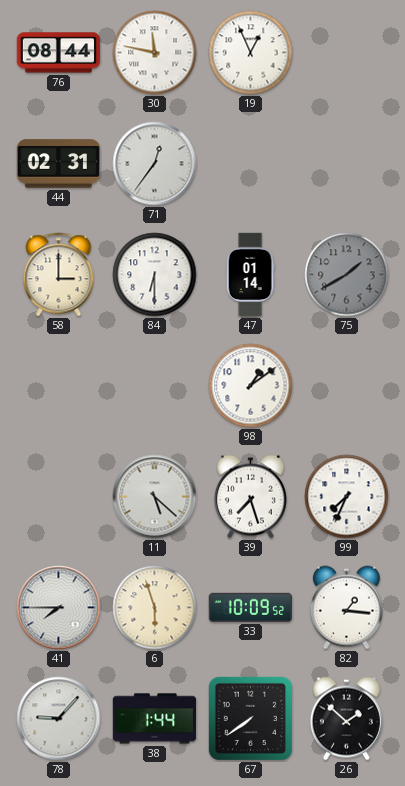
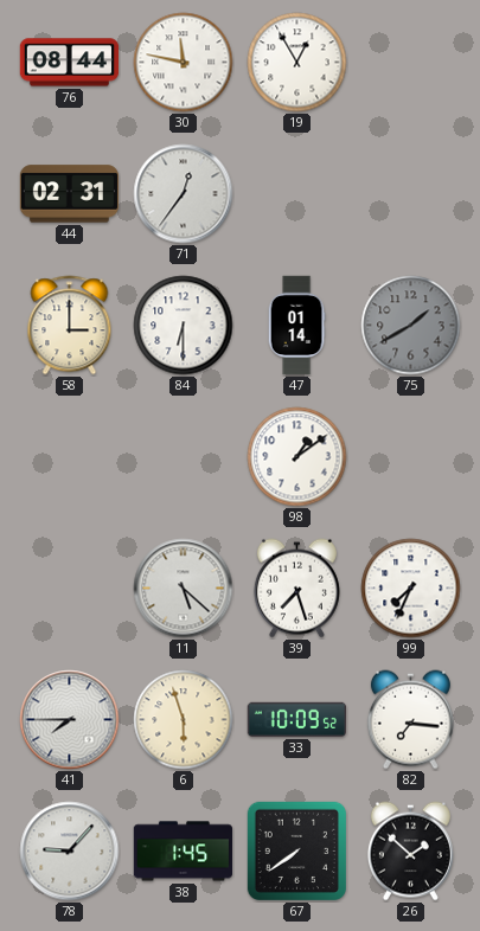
19: 12:56 -> 12:55
82: 1:16 -> 7:16
38: 1:44 -> 1:45
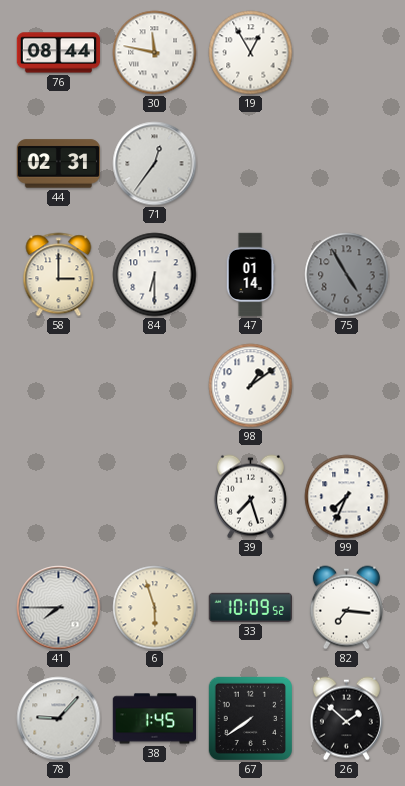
75: 1:40 -> 4:55
11: 5:22 -> none
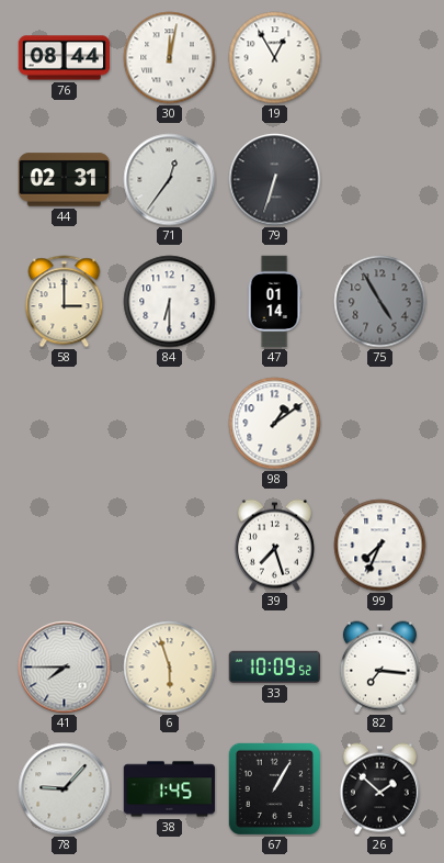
30: 11:47 -> 12:02
79: none -> 6:33
67: 7:39 -> 1:05
